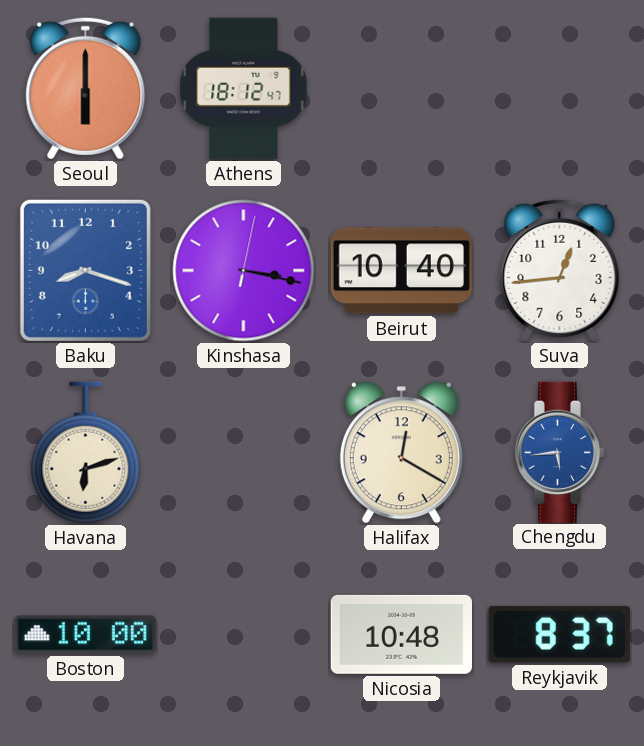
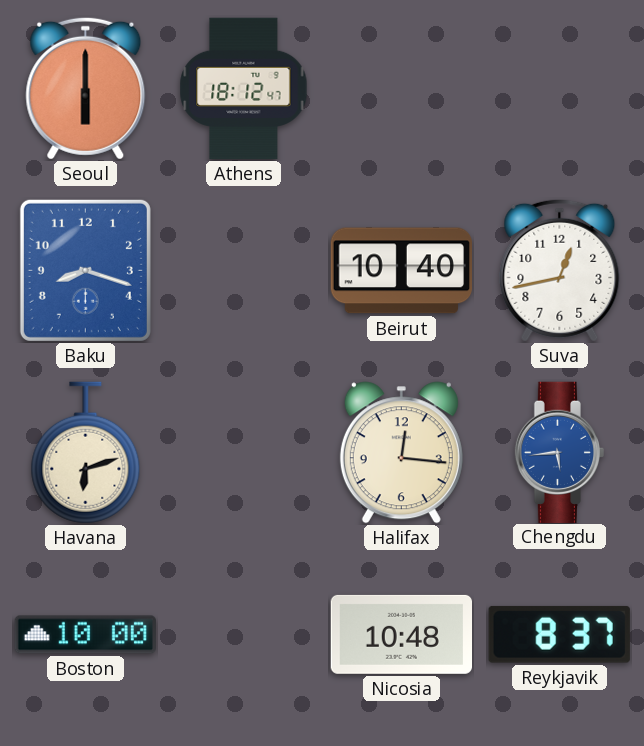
Kinshasa: 3:17 -> none
Suva: 12:44 -> 12:43
Halifax: 12:20 -> 12:16
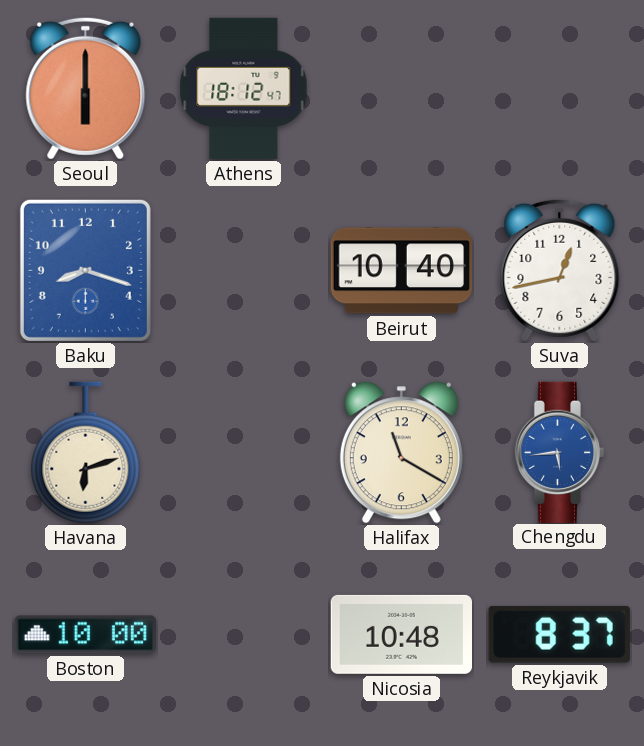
Halifax: 12:16 -> 11:20
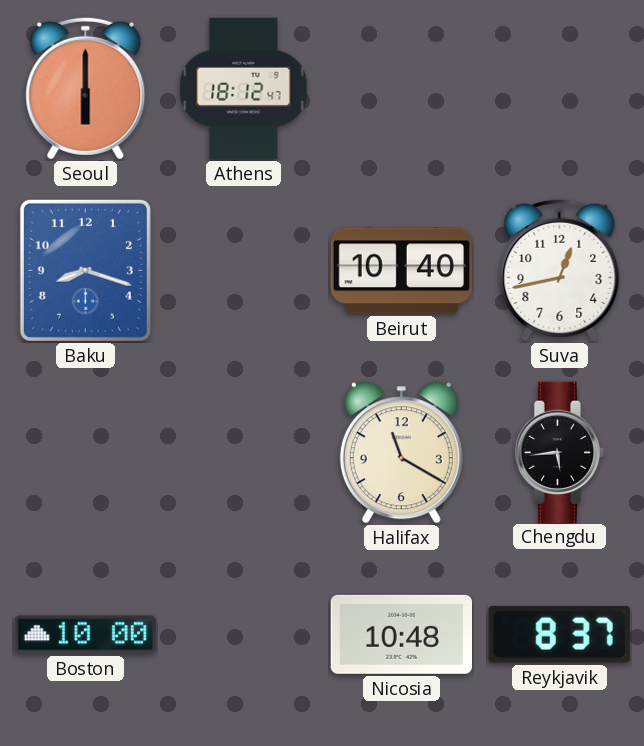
Havana: 6:12 -> none
Chengdu dial: blue -> black
